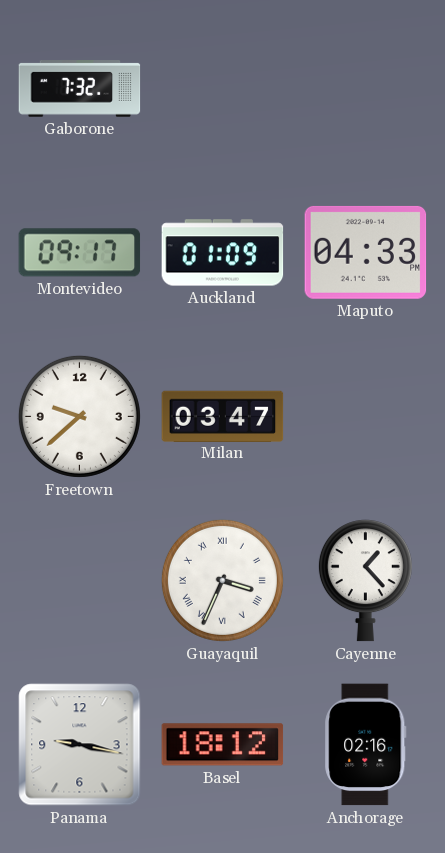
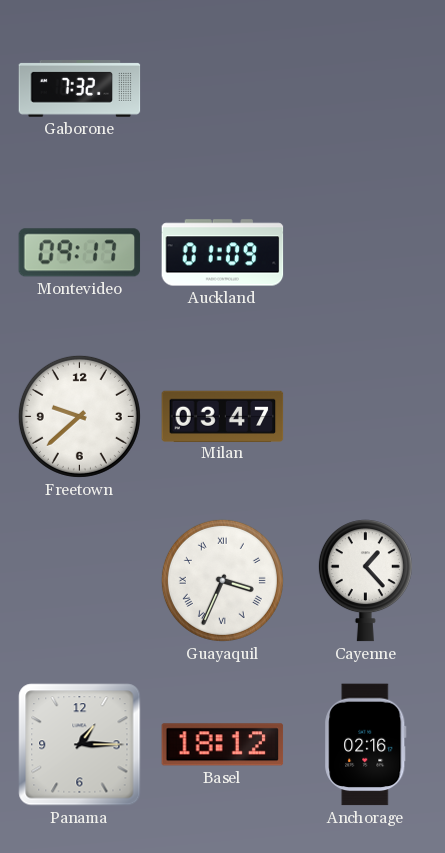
Maputo: 04:33 -> none
Panama: 9:17 -> 1:15
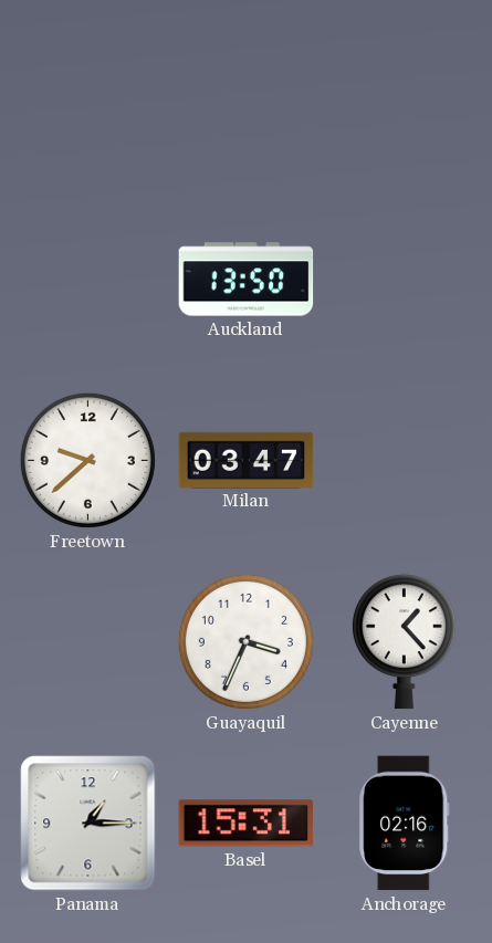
Gaborone: 7:32 -> none
Montevideo: 09:17 -> none
Auckland: 01:09 -> 13:50
Guayaquil numerals: Roman -> Arabic
Basel: 18:12 -> 15:31
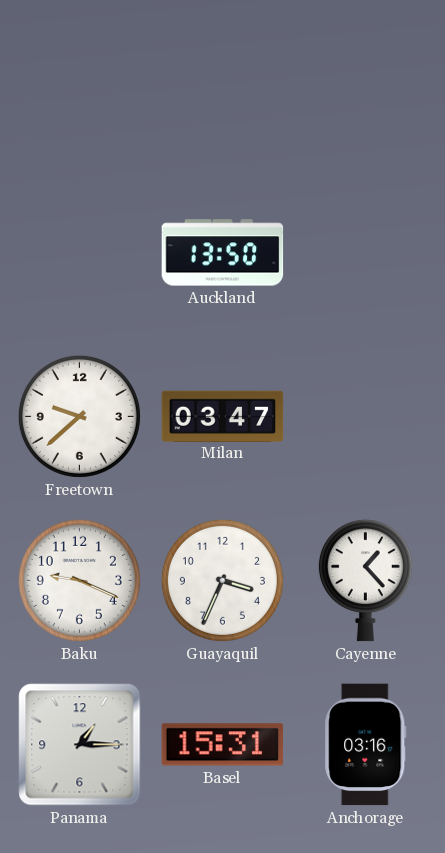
Baku: none -> 9:19
Anchorage: 02:16 -> 03:16
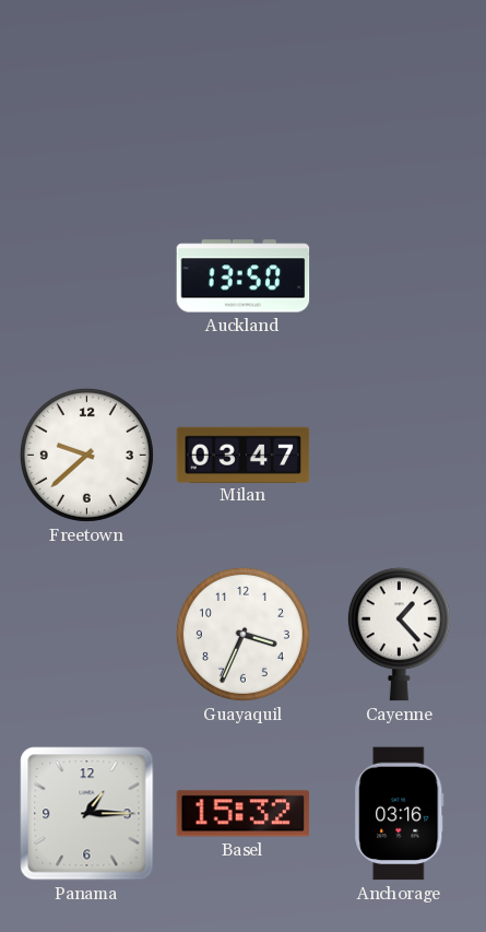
Baku: 9:19 -> none
Basel: 15:31 -> 15:32
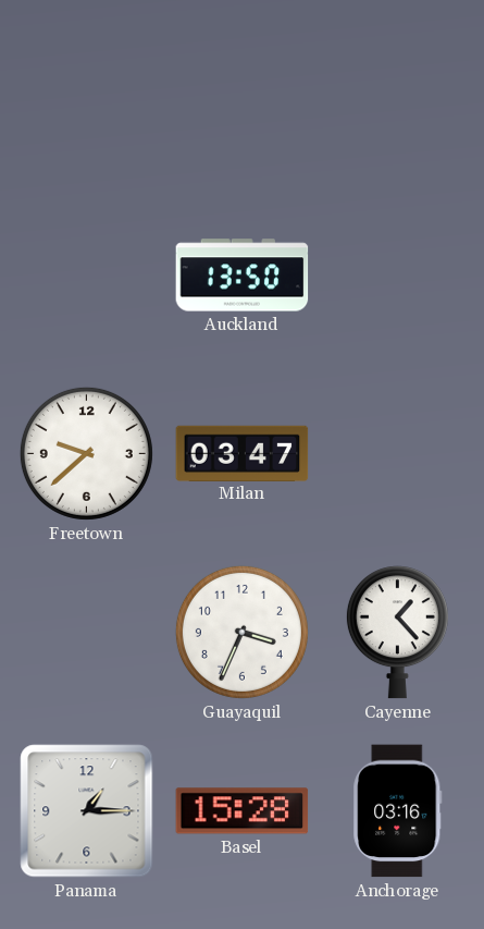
Basel: 15:32 -> 15:28
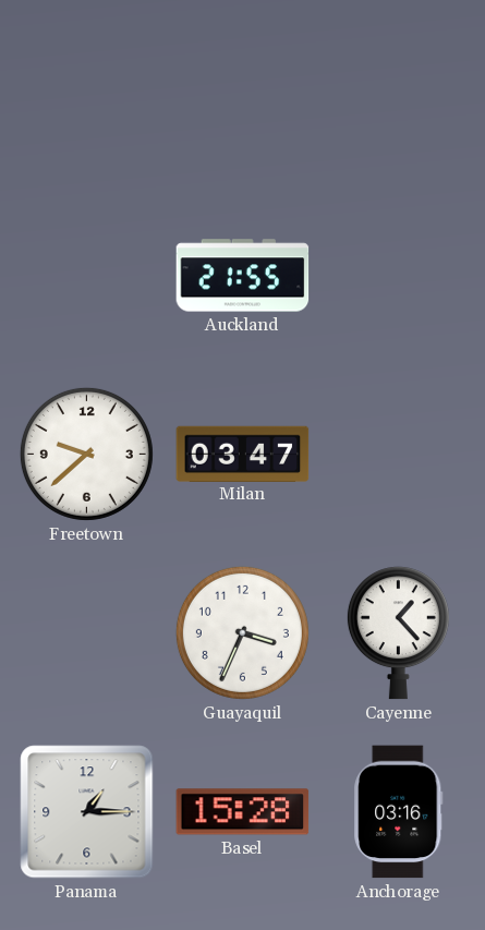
Auckland: 13:50 -> 21:55
